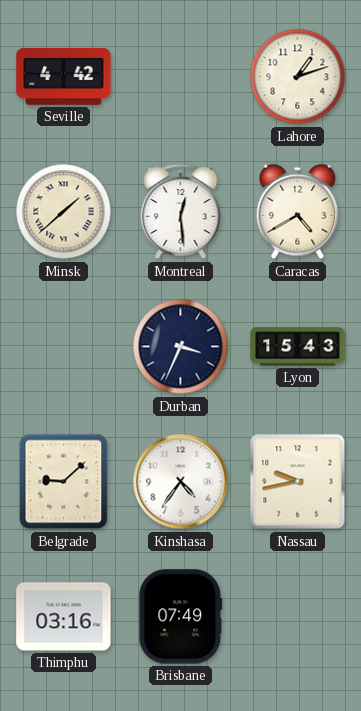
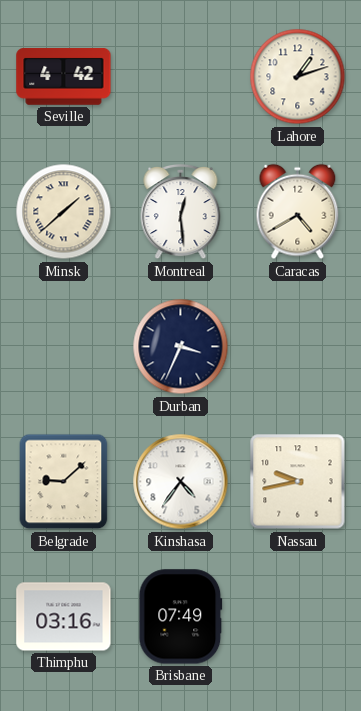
Lyon: 15:43 -> none
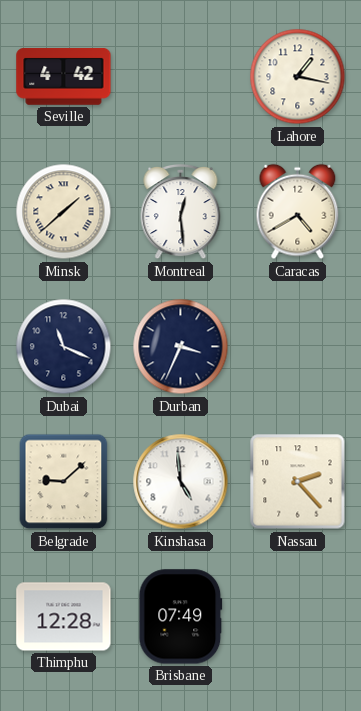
Lahore: 1:12 -> 1:17
Dubai: none -> 11:19
Kinshasa: 4:36 -> 4:59
Nassau: 9:43 -> 2:23
Thimphu: 03:16 -> 12:28
